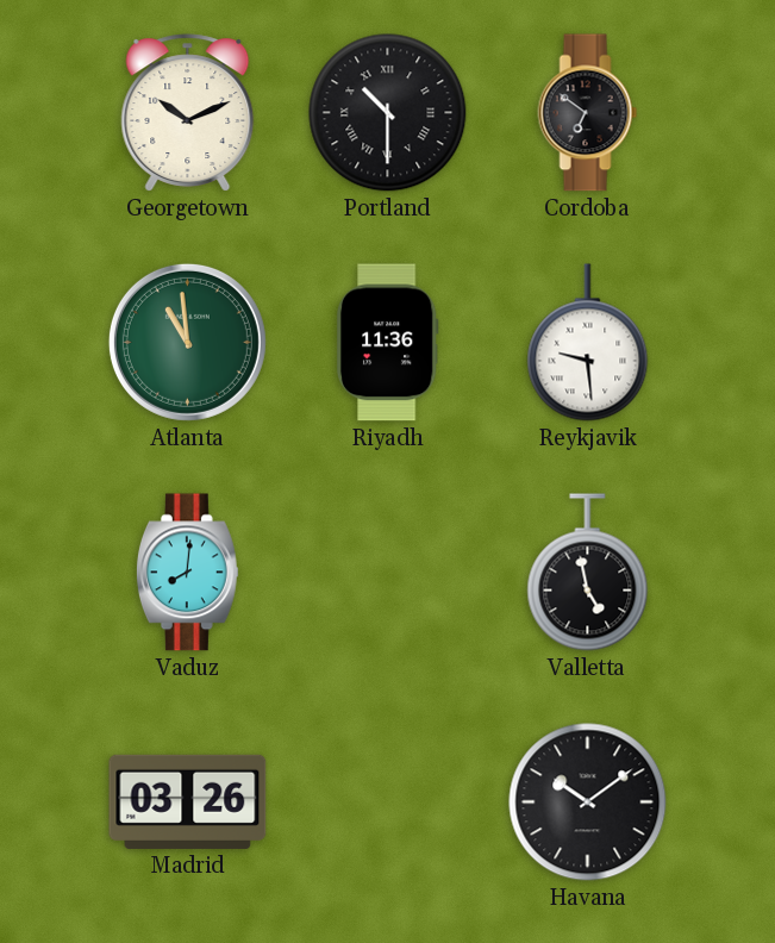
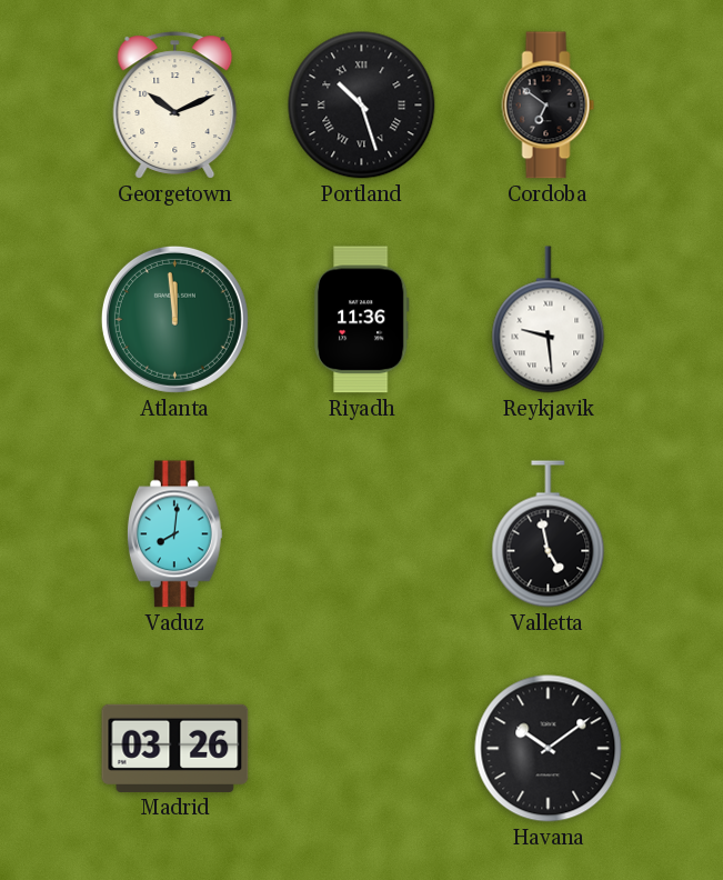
Portland: 10:30 -> 10:27
Atlanta: 10:59 -> 11:59
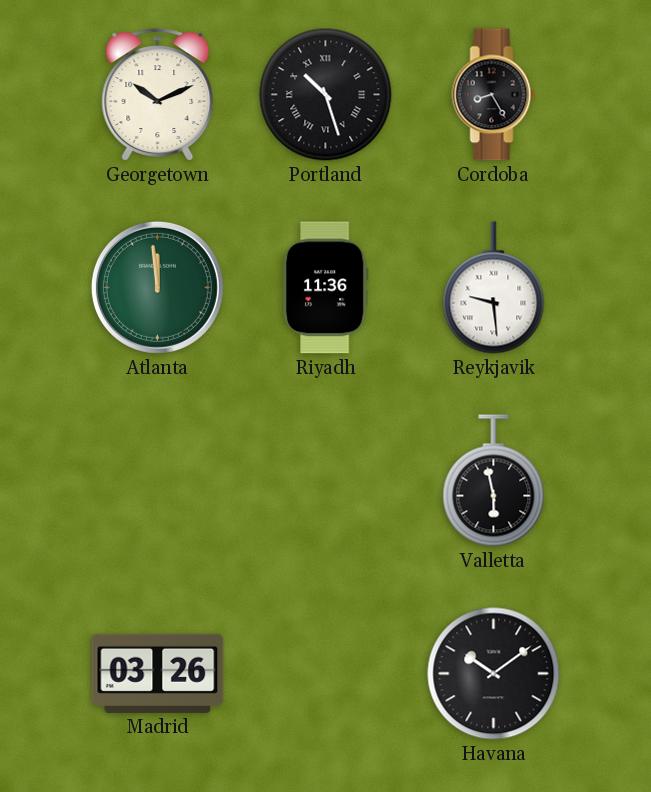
Cordoba: 6:51 -> 8:25
Vaduz: 8:01 -> none
Valletta: 4:58 -> 5:58
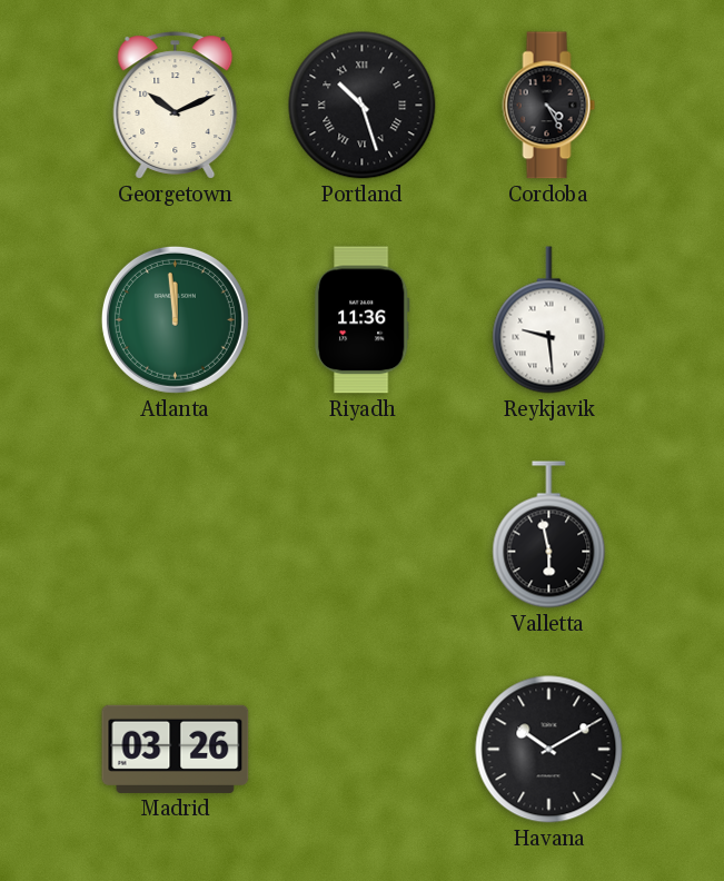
Cordoba: 8:25 -> 4:25
Havana: 10:09 -> 10:10
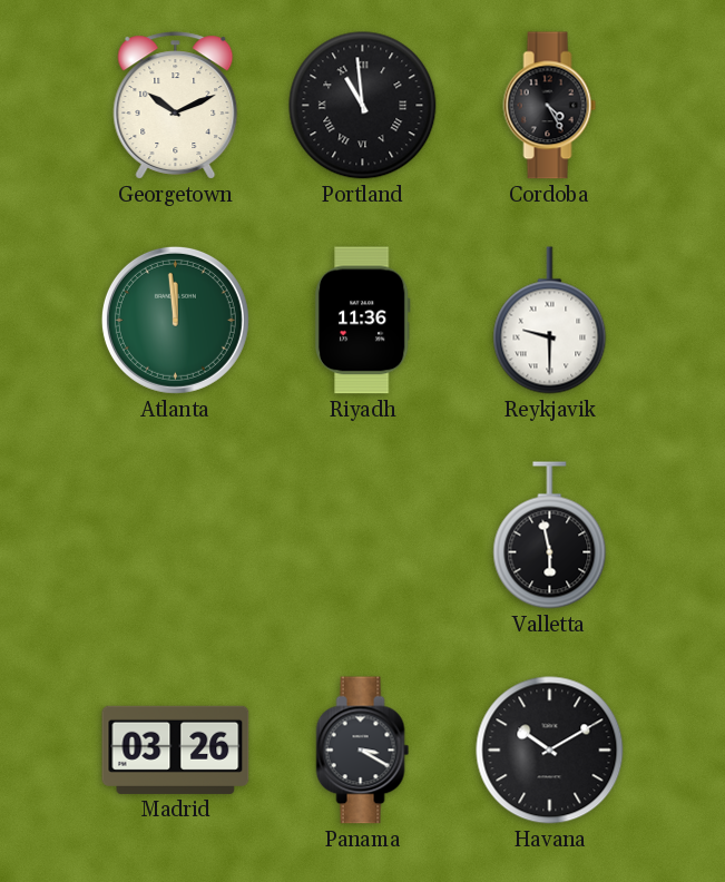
Portland: 10:27 -> 10:59
Reykjavik: 9:29 -> 9:30
Panama: none -> 3:20
